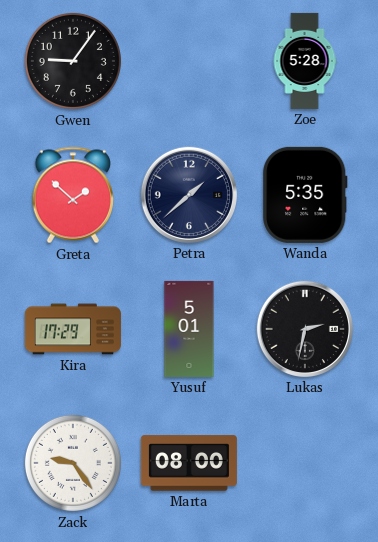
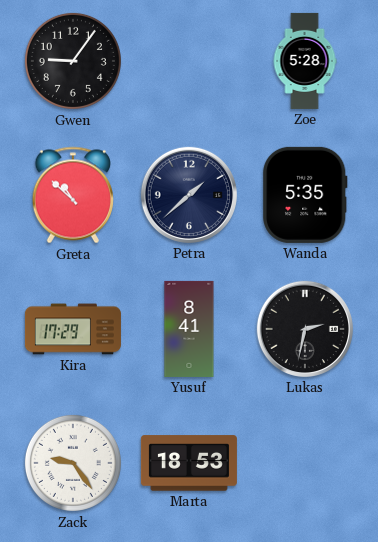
Greta: 1:52 -> 10:52
Yusuf: 5:01 -> 8:41
Marta: 08:00 -> 18:53
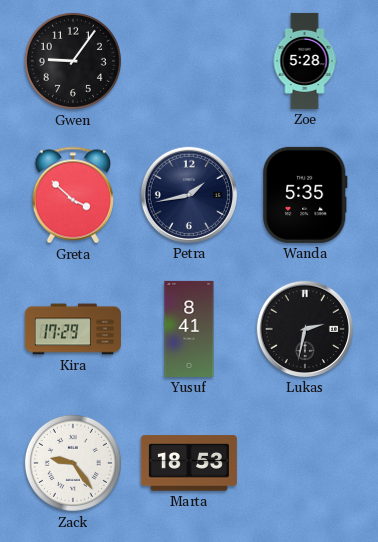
Greta: 10:52 -> 3:52
Petra: 1:38 -> 1:43
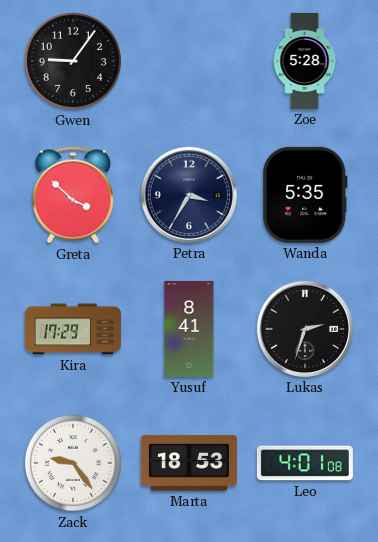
Petra: 1:43 -> 3:35
Lukas: 2:32 -> 2:33
Leo: none -> 4:01
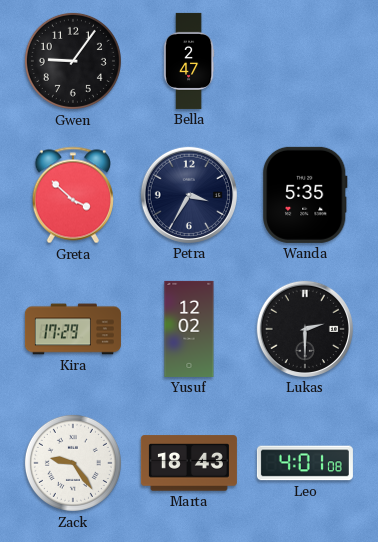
Bella: none -> 2:47
Zoe: 5:28 -> none
Yusuf: 8:41 -> 12:02
Lukas: 2:33 -> 2:30
Marta: 18:53 -> 18:43
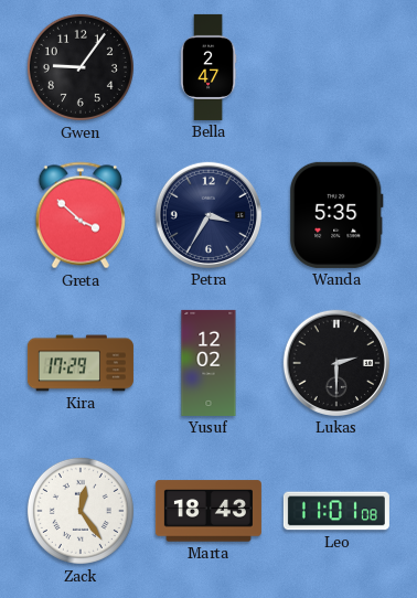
Zack: 9:24 -> 12:24
Leo: 4:01 -> 11:01
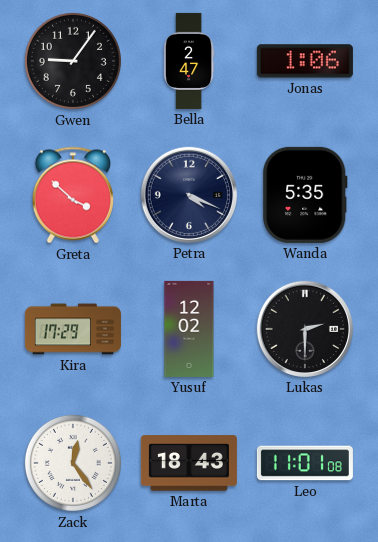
Jonas: none -> 1:06
Petra: 3:35 -> 4:19
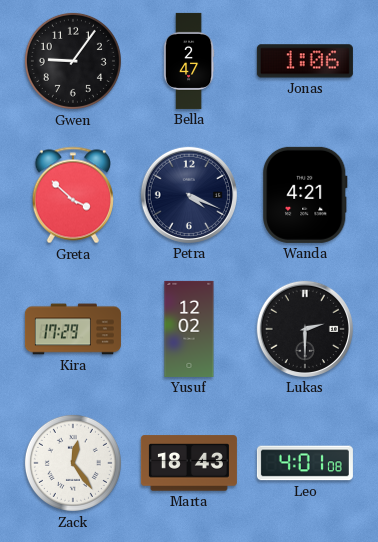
Wanda: 5:35 -> 4:21
Leo: 11:01 -> 4:01
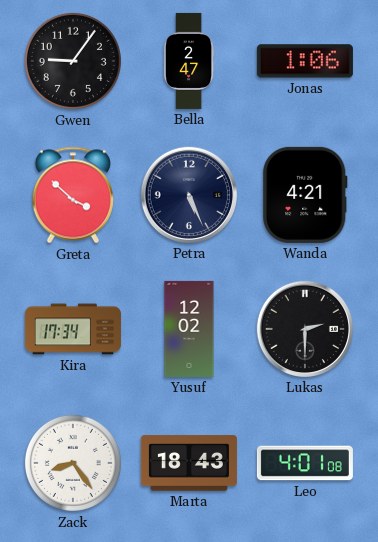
Petra: 4:19 -> 5:26
Kira: 17:29 -> 17:34
Zack: 12:24 -> 8:24
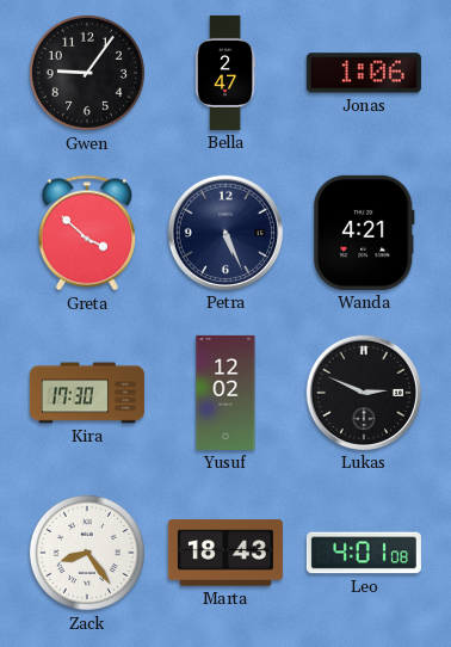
Kira: 17:34 -> 17:30
Lukas: 2:30 -> 2:49
